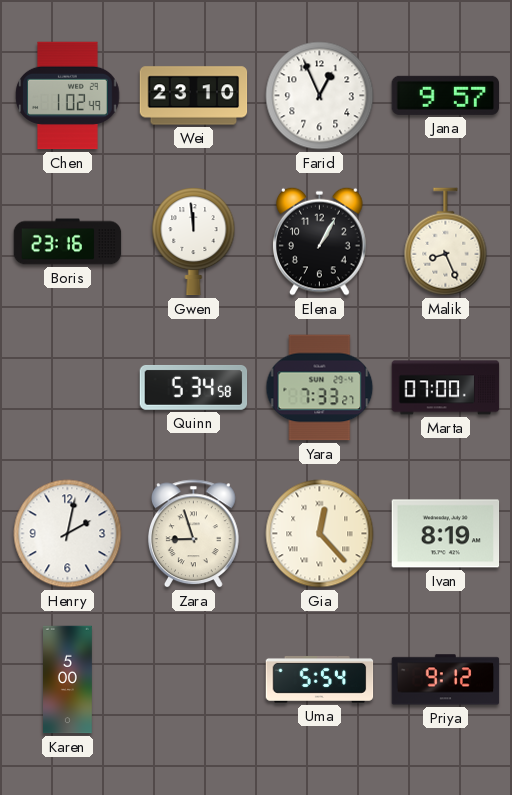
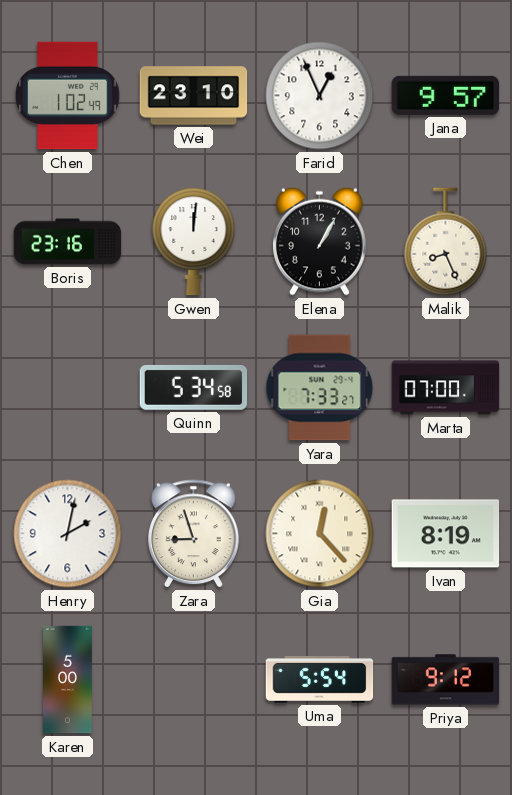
Gwen: 11:59 -> 12:01
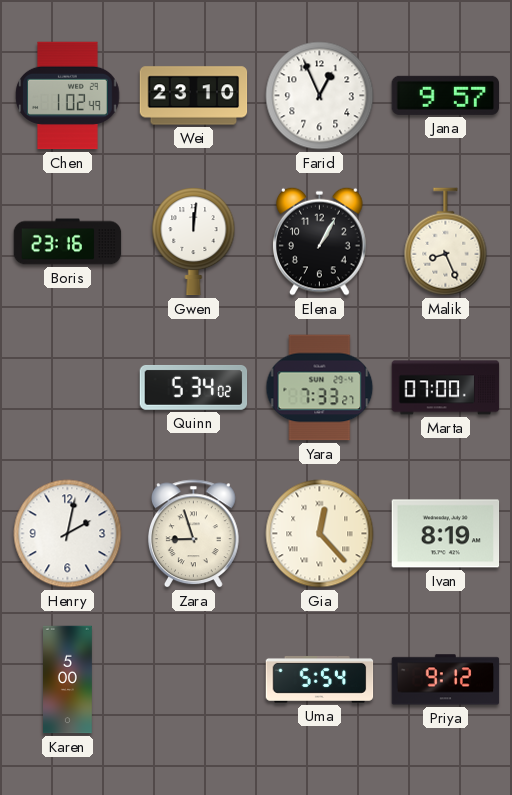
Quinn: 5:34:58 -> 5:34:02
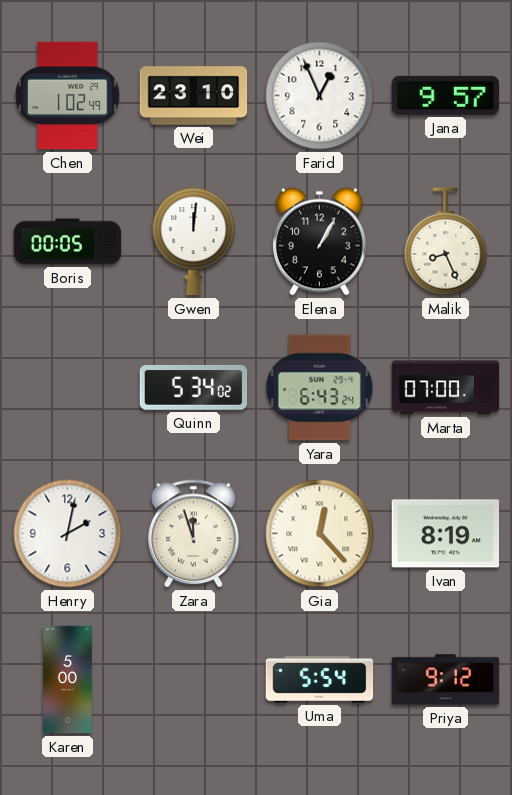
Boris: 23:16 -> 00:05
Yara: 7:33 -> 6:43
Zara: 8:57 -> 11:57
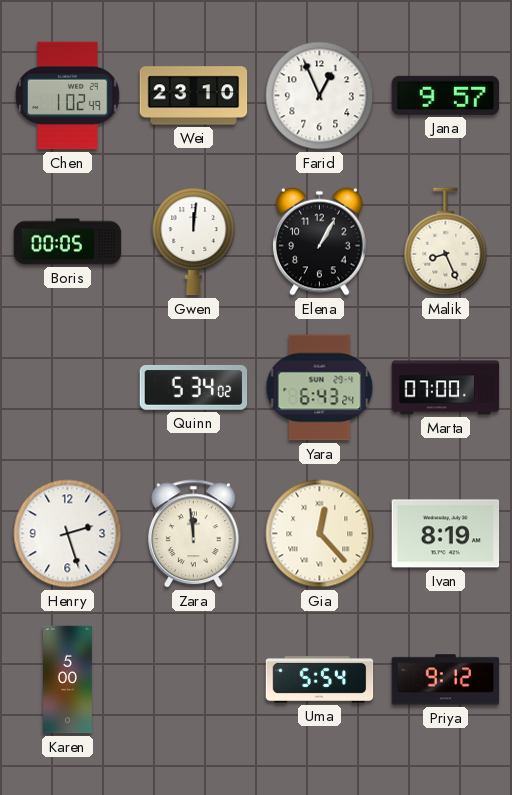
Henry: 2:02 -> 2:27
Zara: 11:57 -> 11:59
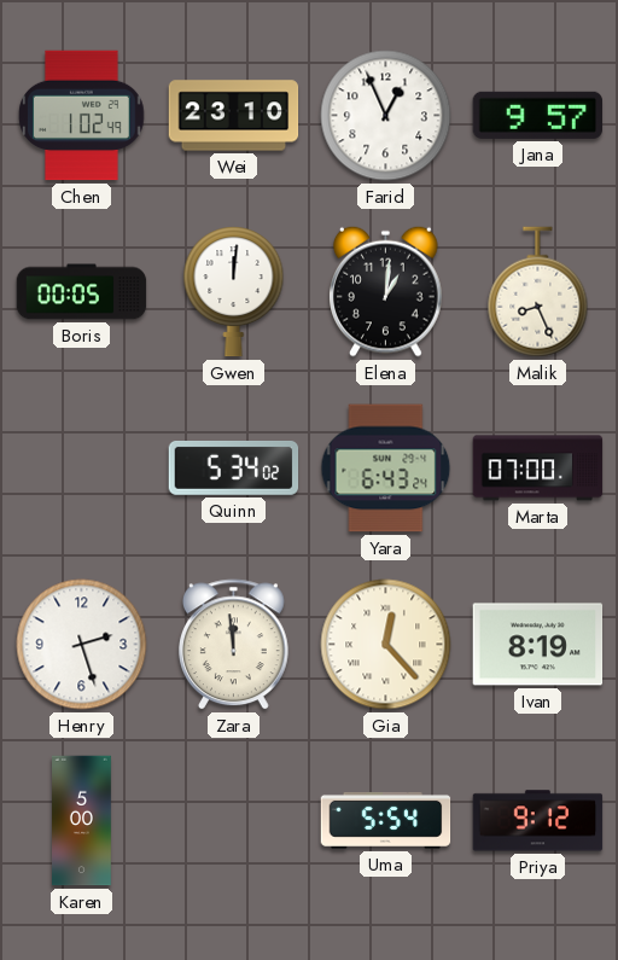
Elena: 1:05 -> 1:01
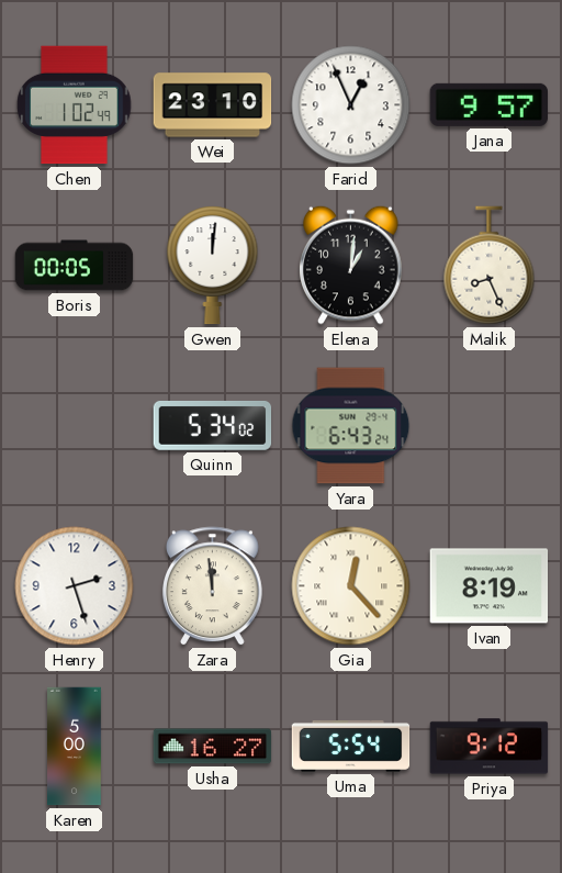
Marta: 07:00 -> none
Usha: none -> 16:27
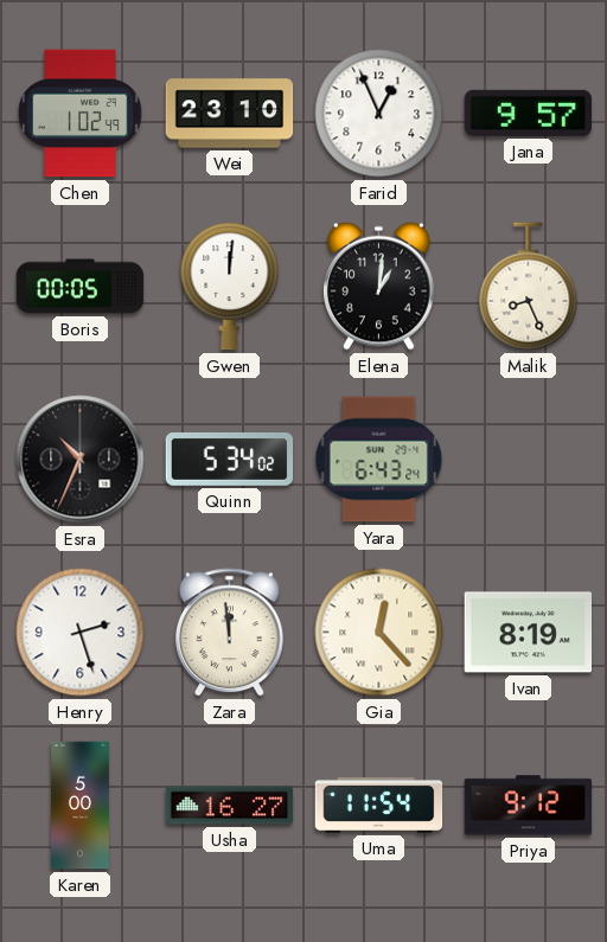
Esra: none -> 10:34
Uma: 5:54 -> 11:54
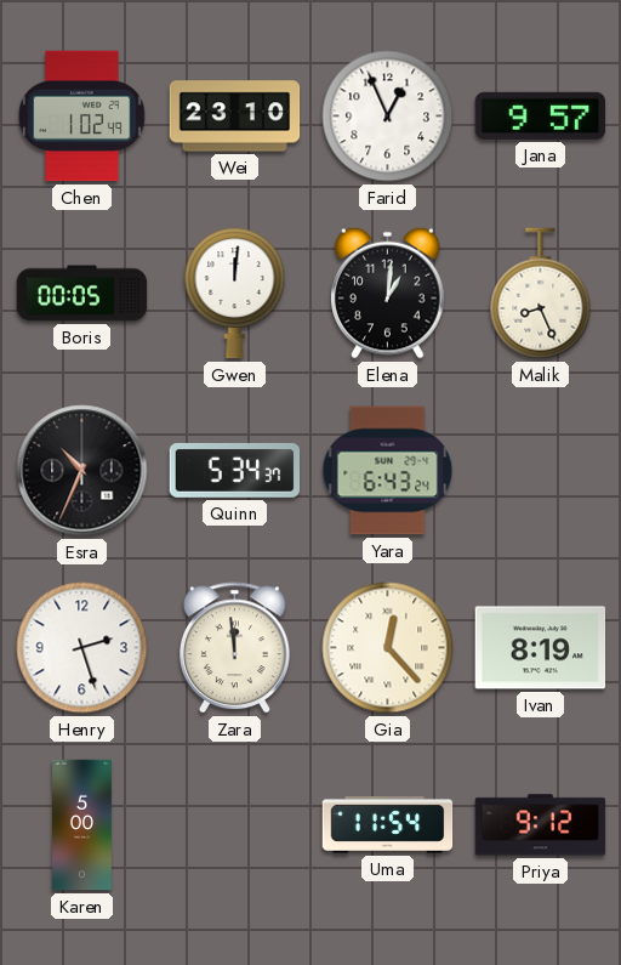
Quinn: 5:34:02 -> 5:34:37
Usha: 16:27 -> none
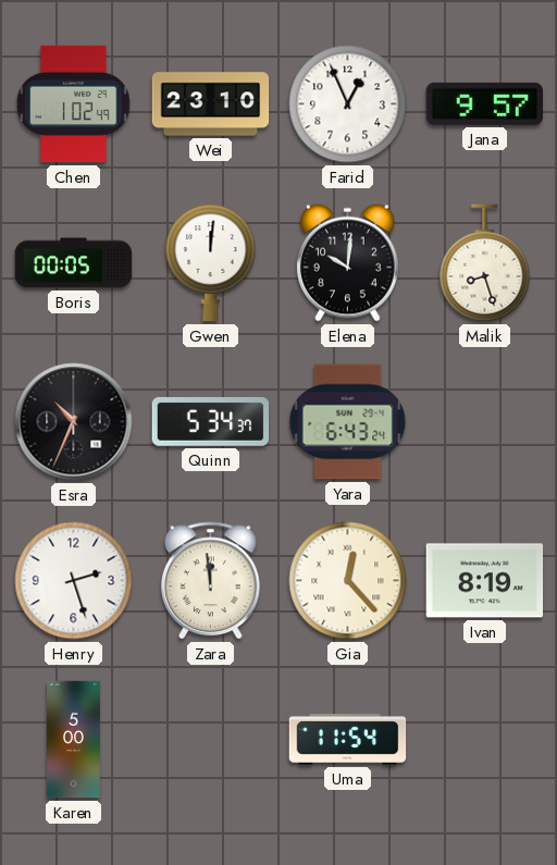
Elena: 1:01 -> 10:01
Malik: 8:26 -> 8:27
Priya: 9:12 -> none
